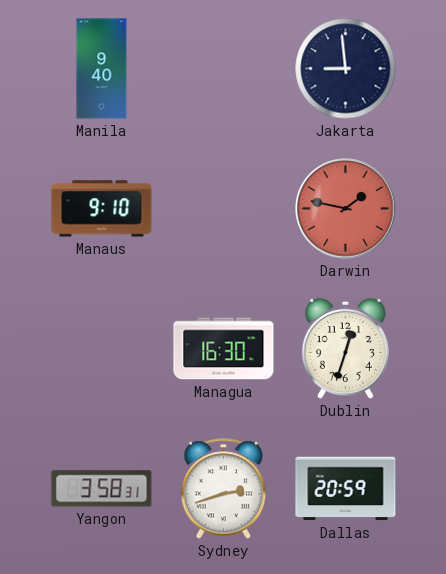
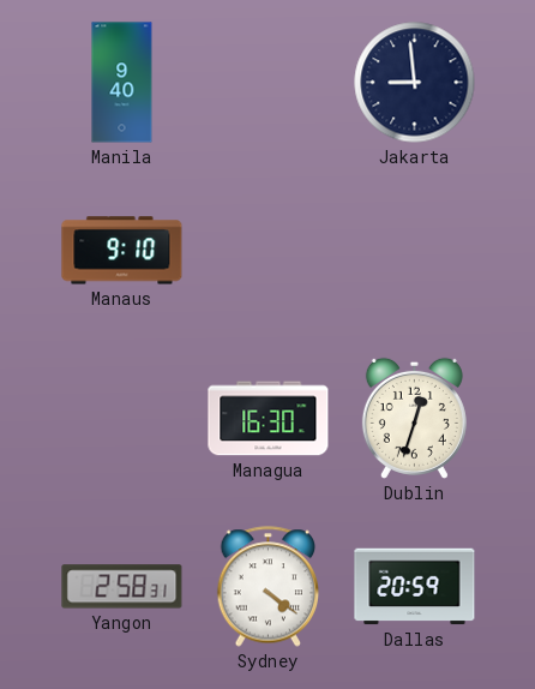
Darwin: 1:47 -> none
Yangon: 3:58 -> 2:58
Sydney: 2:42 -> 4:21
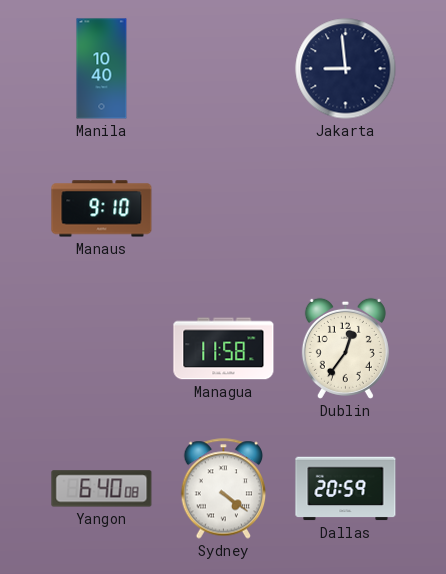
Manila: 9:40 -> 10:40
Managua: 16:30 -> 11:58
Dublin: 12:33 -> 12:36
Yangon: 2:58 -> 6:40
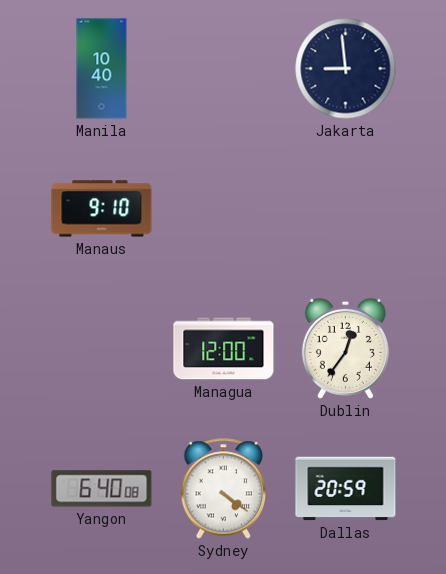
Managua: 11:58 -> 12:00
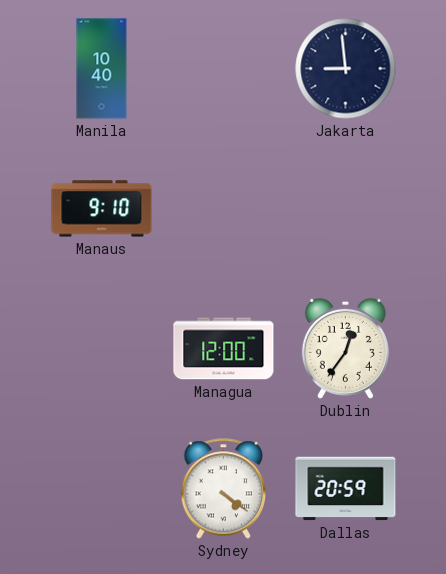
Yangon: 6:40 -> none
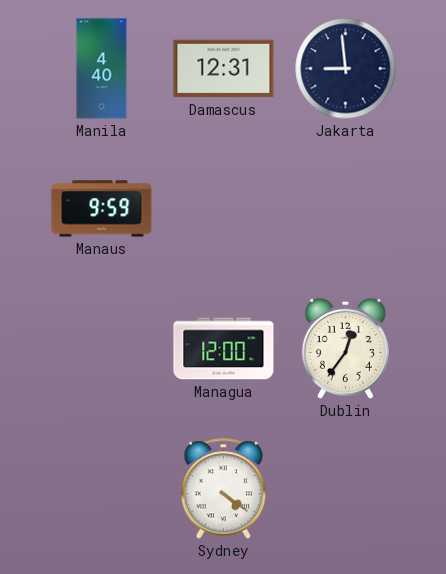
Manila: 10:40 -> 4:40
Damascus: none -> 12:31
Manaus: 9:10 -> 9:59
Dallas: 20:59 -> none
